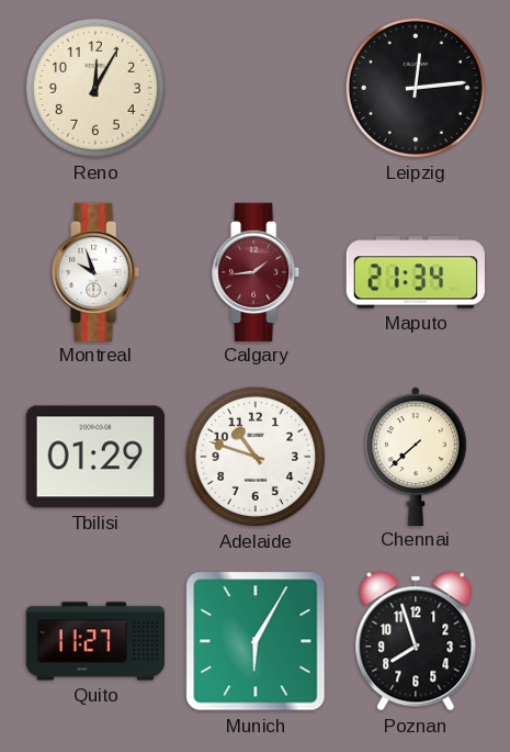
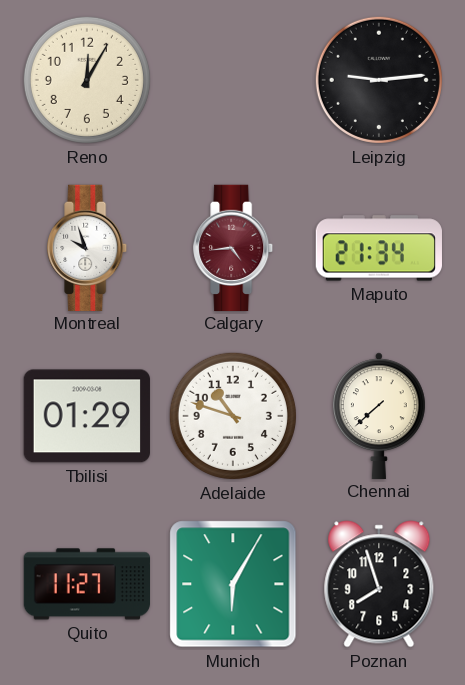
Leipzig: 12:14 -> 9:14
Calgary: 1:44 -> 4:44
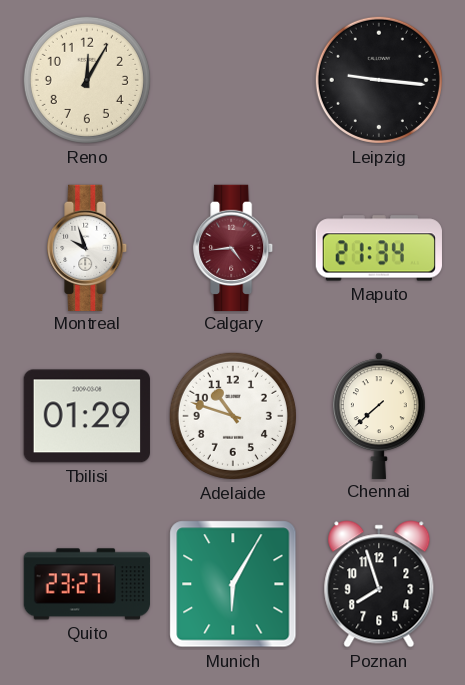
Leipzig: 9:14 -> 9:16
Quito: 11:27 -> 23:27
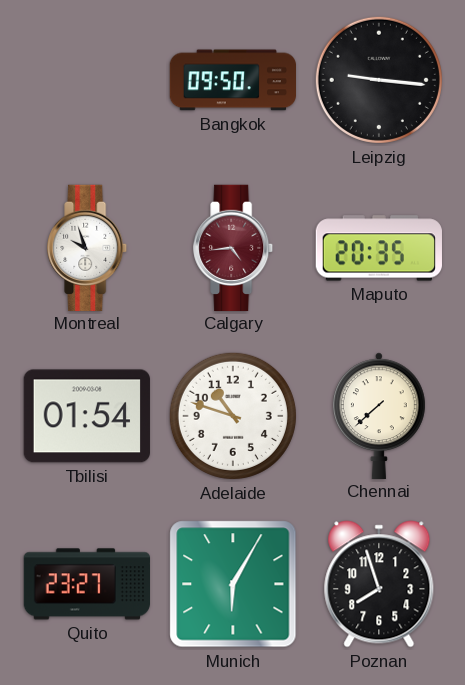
Reno: 12:05 -> none
Bangkok: none -> 09:50
Maputo: 21:34 -> 20:35
Tbilisi: 01:29 -> 01:54
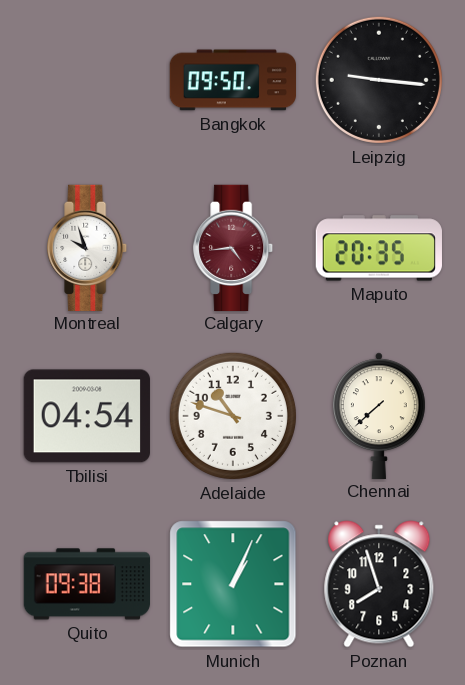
Tbilisi: 01:54 -> 04:54
Quito: 23:27 -> 09:38
Munich: 6:05 -> 1:04
